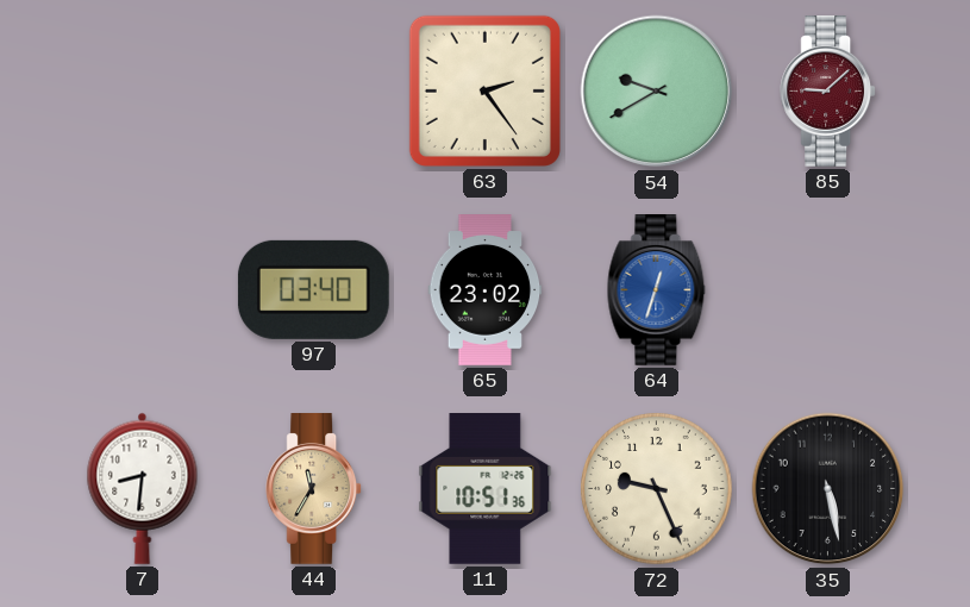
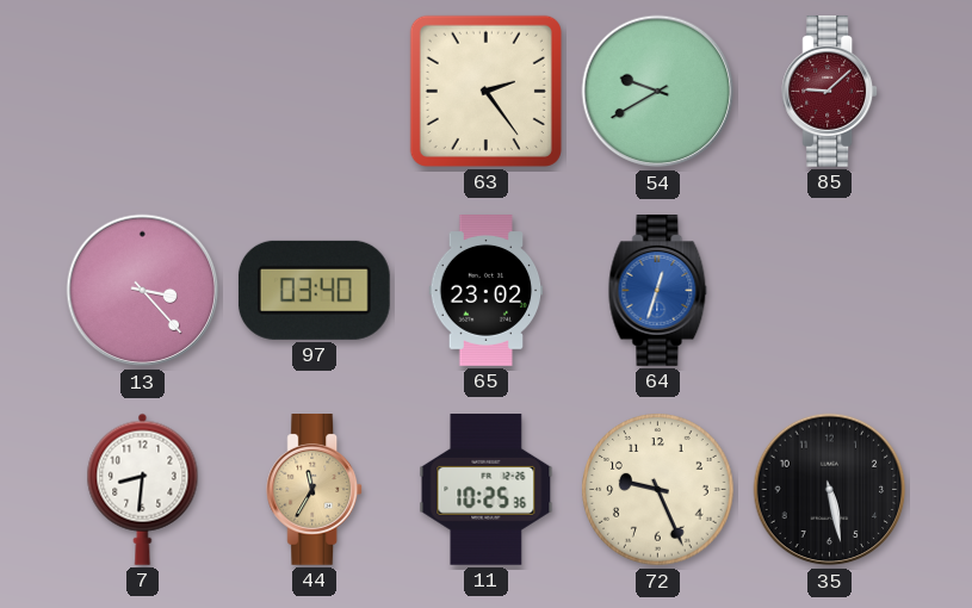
13: none -> 3:23
11: 10:51 -> 10:25
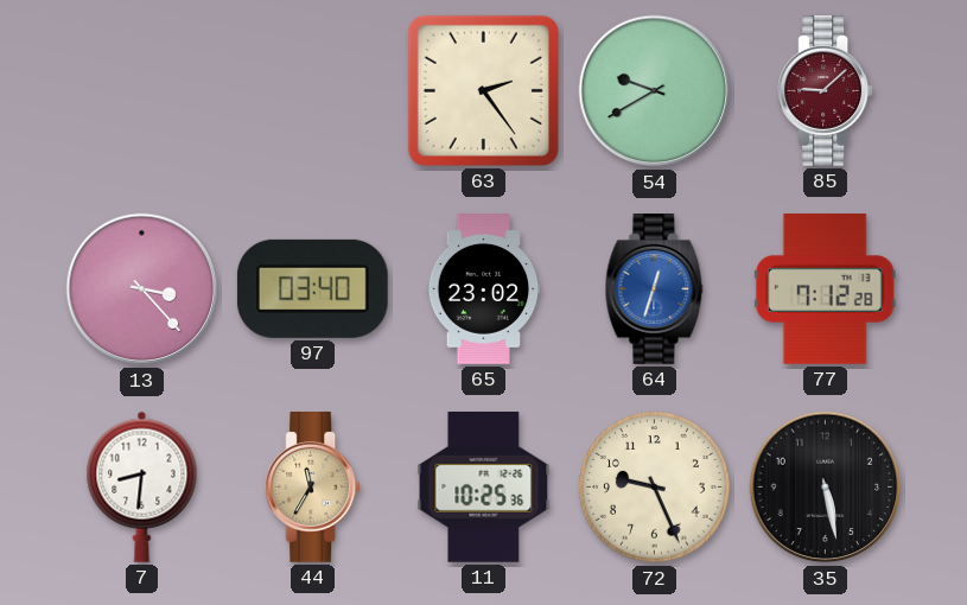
77: none -> 7:12
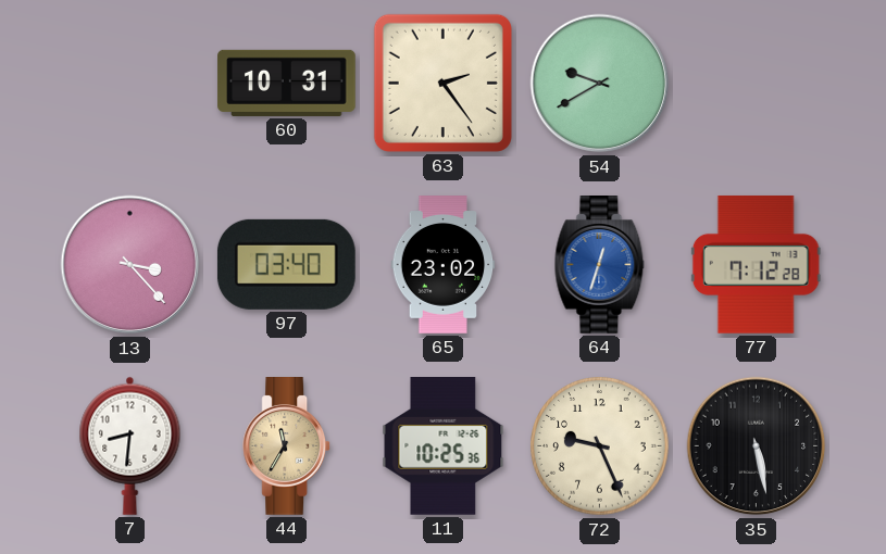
60: none -> 10:31
85: 9:08 -> none
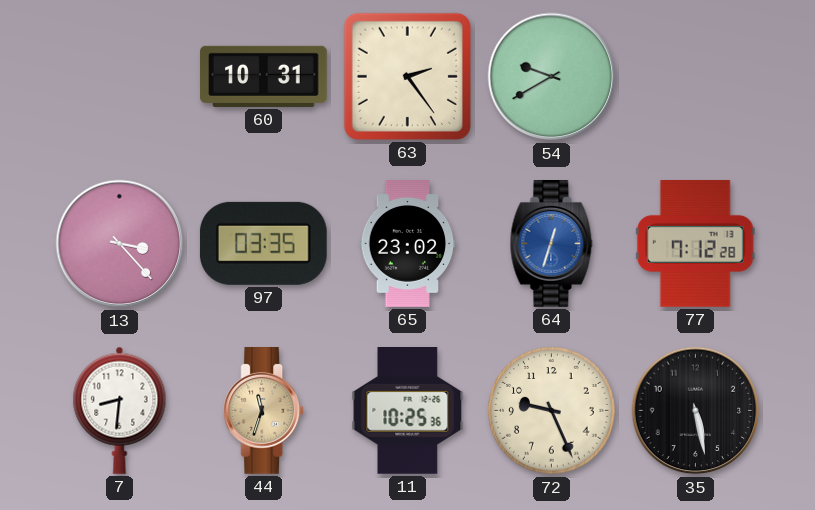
97: 03:40 -> 03:35
44: 11:35 -> 11:33
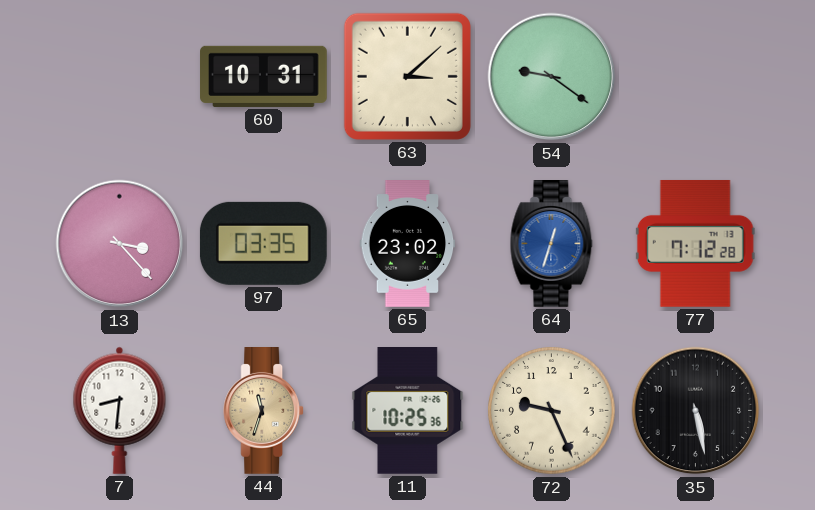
63: 2:24 -> 3:08
54: 9:40 -> 9:21
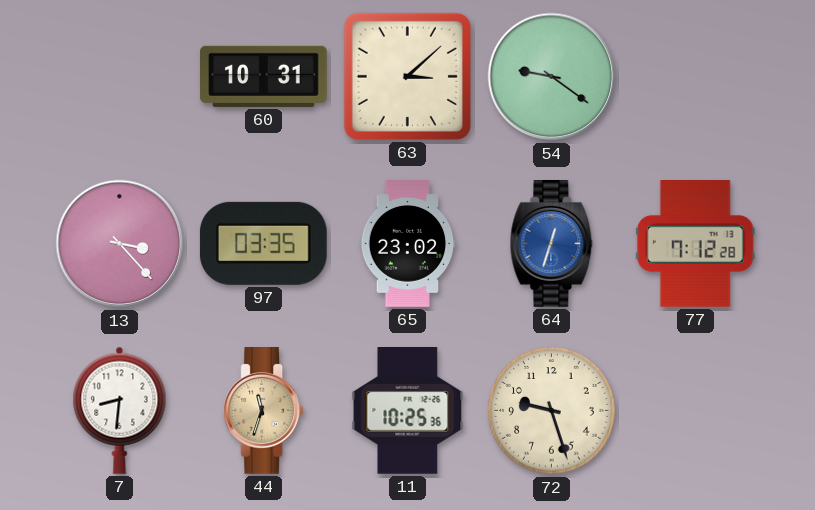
72: 9:26 -> 9:27
35: 5:28 -> none
